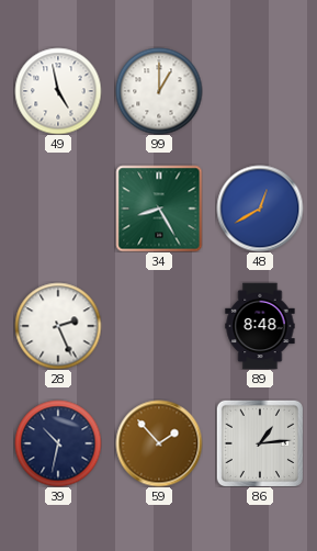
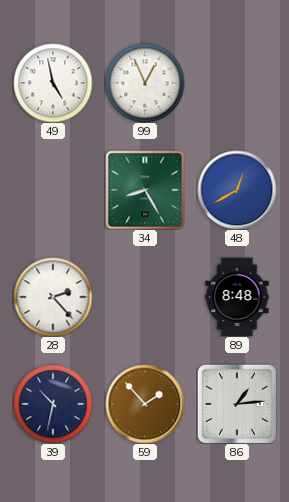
99: 1:00 -> 12:56
28: 2:26 -> 2:23
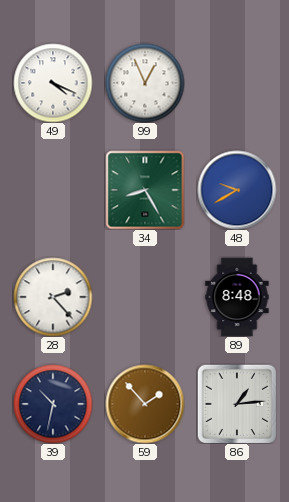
49: 4:58 -> 4:19
48: 12:40 -> 9:40
